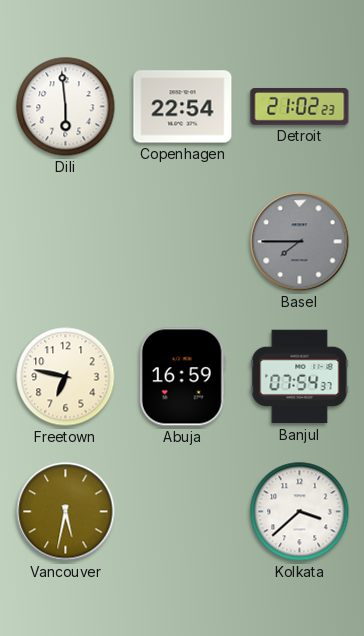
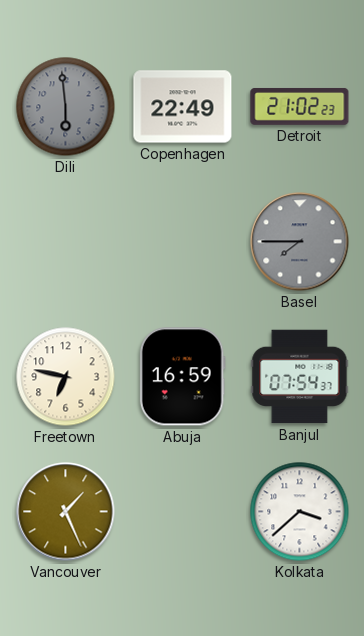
Dili dial: white -> grey
Copenhagen: 22:54 -> 22:49
Vancouver: 5:32 -> 1:26
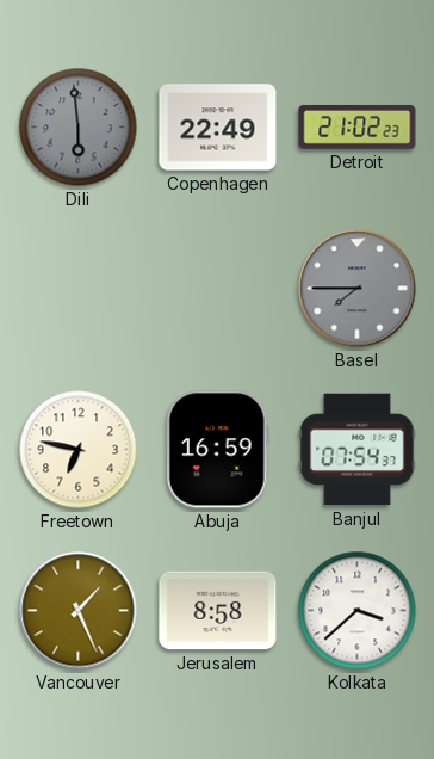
Jerusalem: none -> 8:58
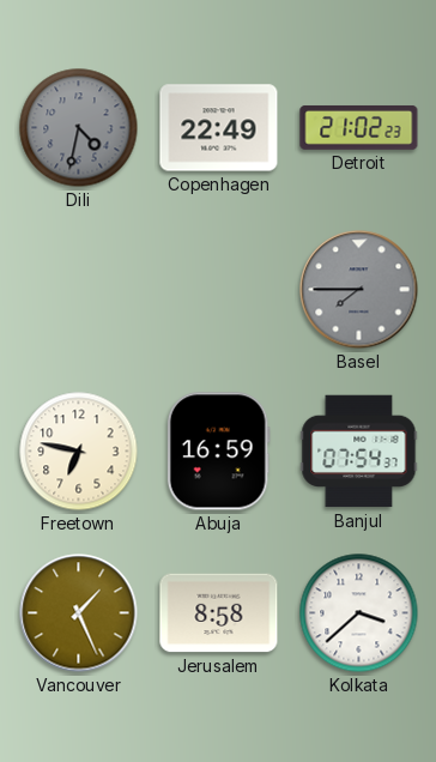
Dili: 5:59 -> 4:32
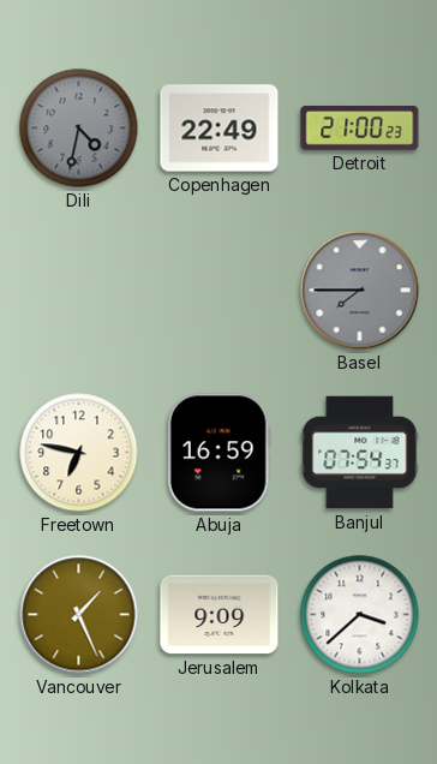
Detroit: 21:02 -> 21:00
Jerusalem: 8:58 -> 9:09
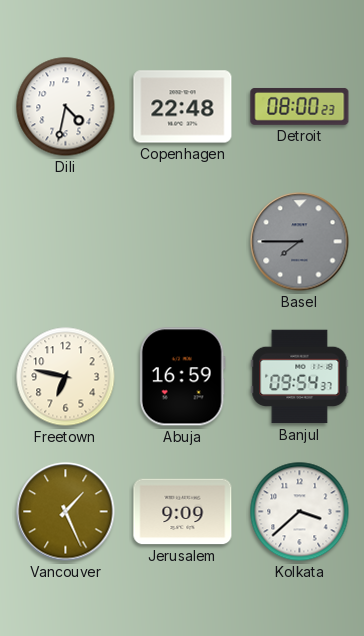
Dili dial: grey -> white
Copenhagen: 22:49 -> 22:48
Detroit: 21:00 -> 08:00
Banjul: 07:54 -> 09:54
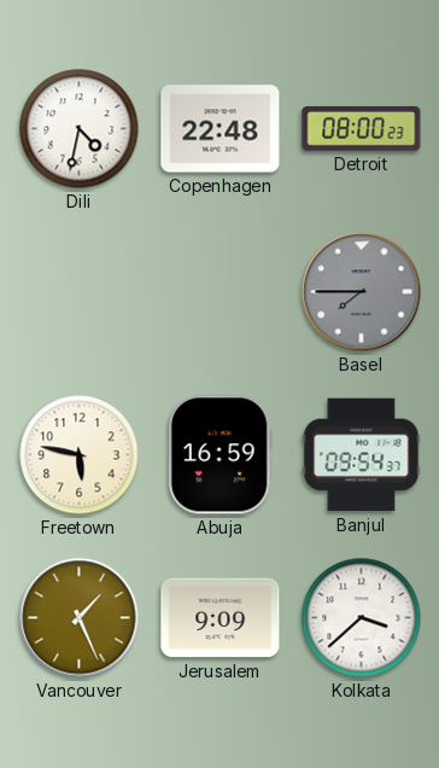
Freetown: 6:47 -> 5:47
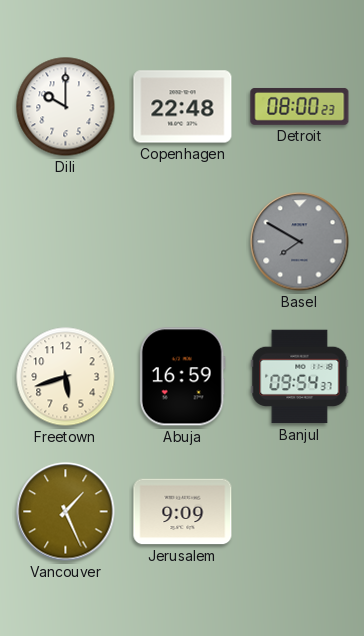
Dili: 4:32 -> 10:00
Basel: 7:45 -> 7:50
Freetown: 5:47 -> 5:42
Kolkata: 3:38 -> none
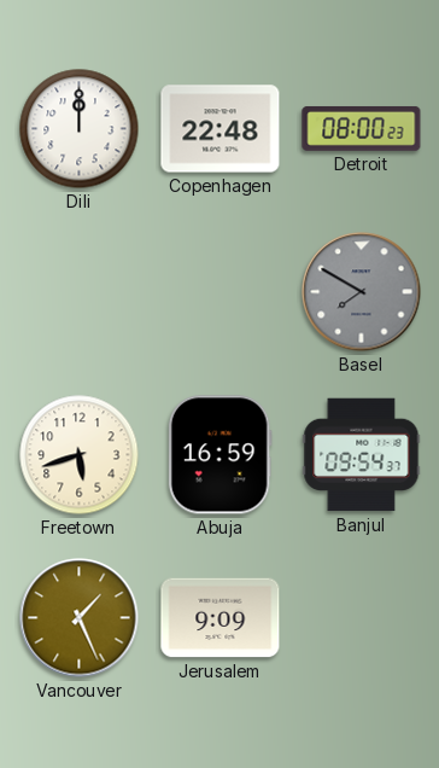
Dili: 10:00 -> 12:00
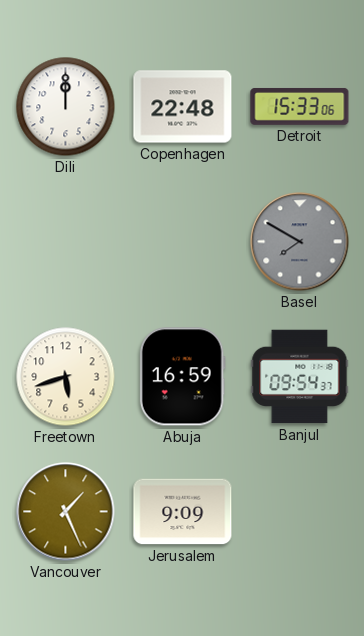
Detroit: 08:00 -> 15:33
